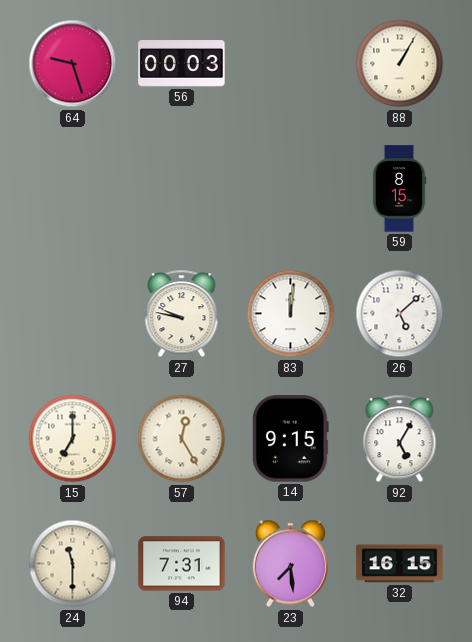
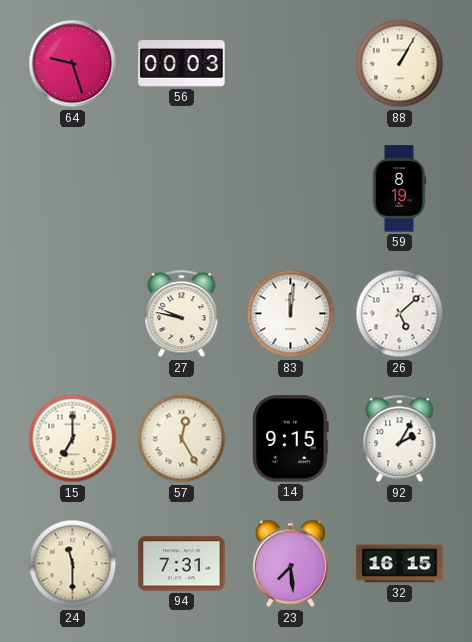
59: 8:15 -> 8:19
92: 5:05 -> 2:05
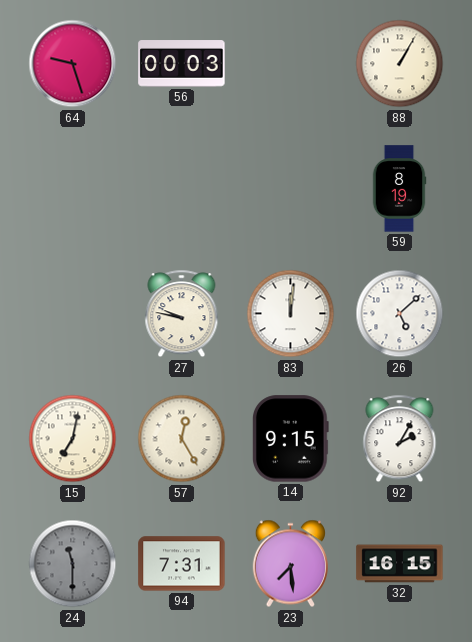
15: 7:00 -> 7:02
24 dial: cream -> grey
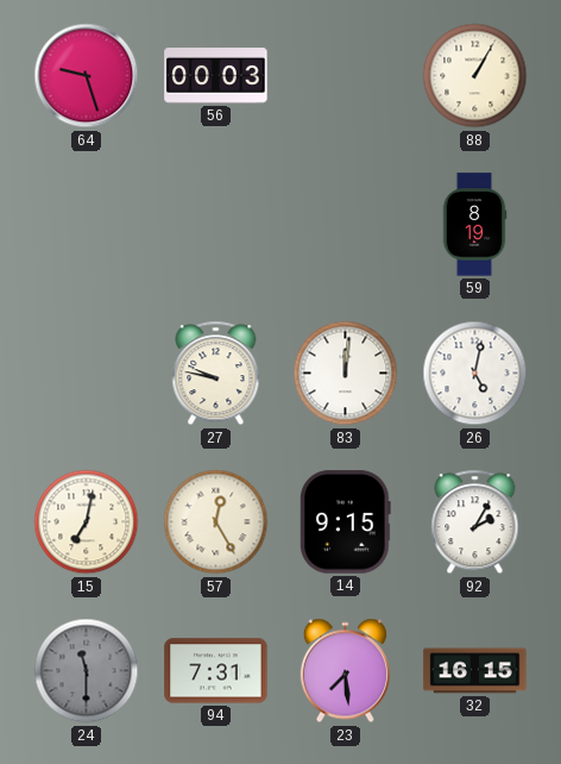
26: 5:08 -> 5:02
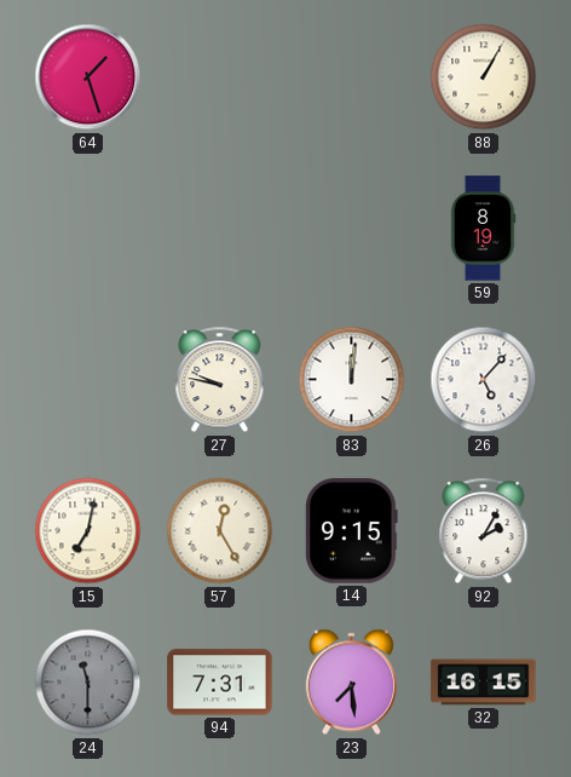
64: 9:27 -> 1:27
56: 00:03 -> none
26: 5:02 -> 5:07
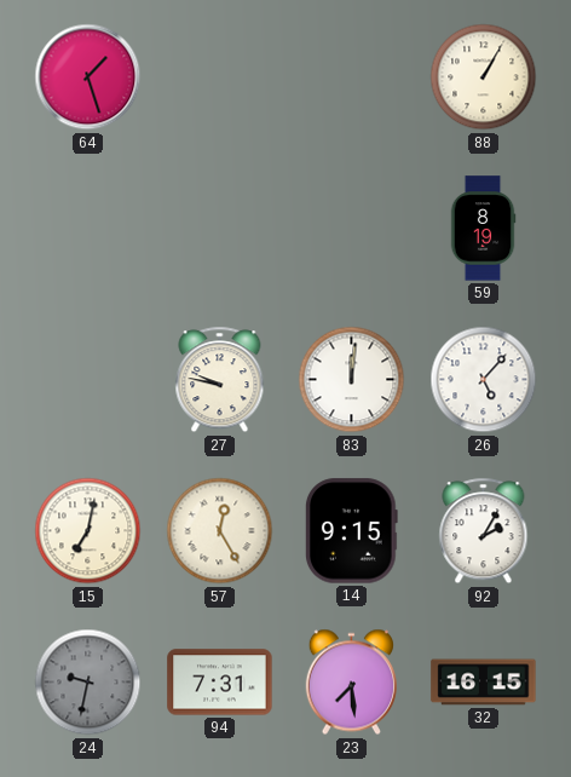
24: 11:30 -> 9:32
